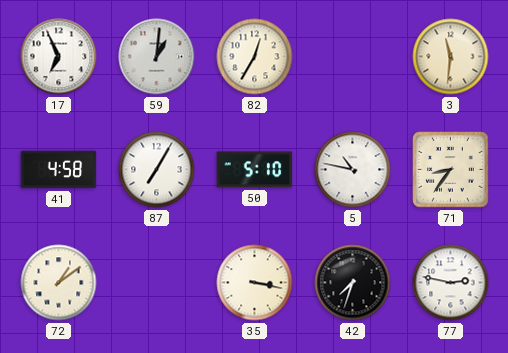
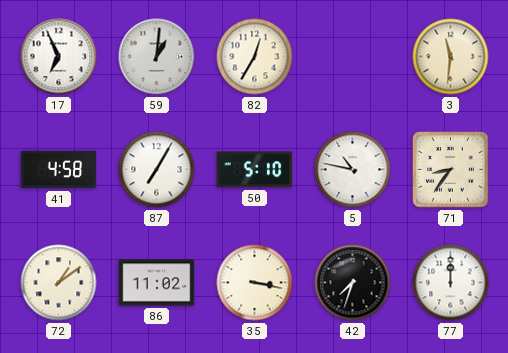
86: none -> 11:02
77: 2:47 -> 12:00
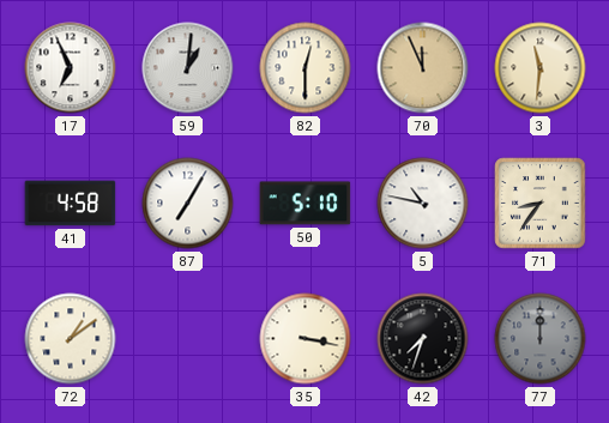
82: 12:35 -> 12:30
70: none -> 11:56
86: 11:02 -> none
77 dial: white -> grey
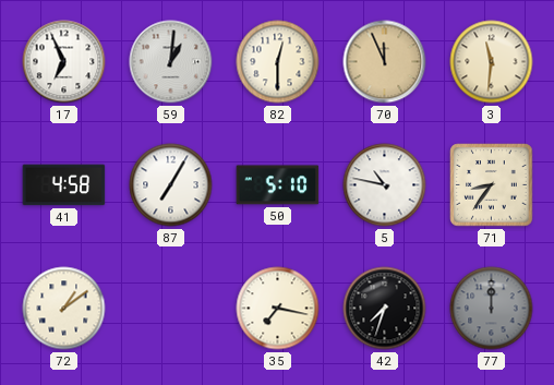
35: 3:17 -> 7:17
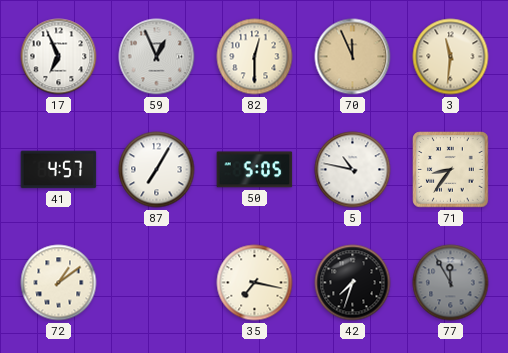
59: 1:01 -> 12:56
41: 4:58 -> 4:57
50: 5:10 -> 5:05
77: 12:00 -> 11:55
